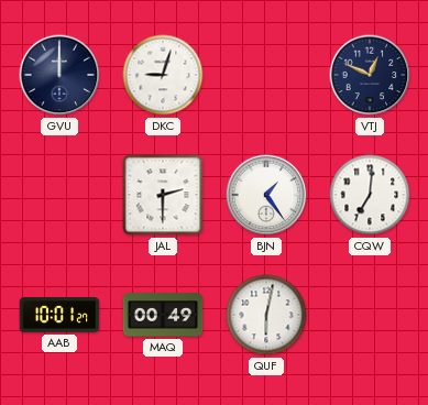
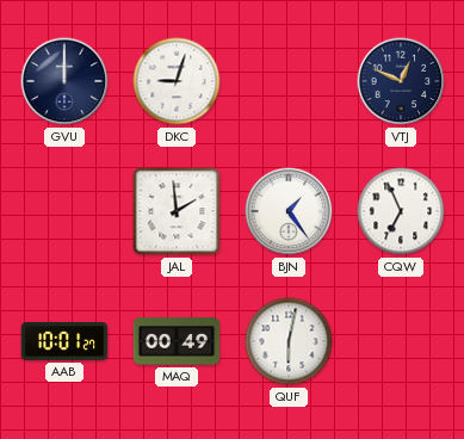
JAL: 2:30 -> 1:59
CQW: 7:01 -> 6:56
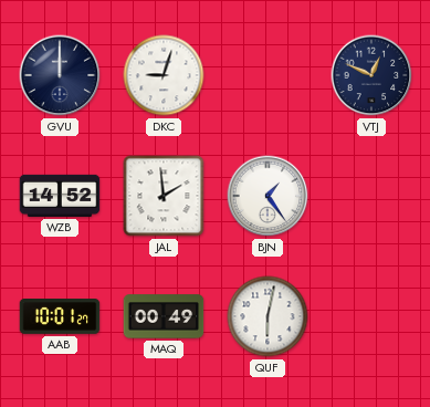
WZB: none -> 14:52
CQW: 6:56 -> none
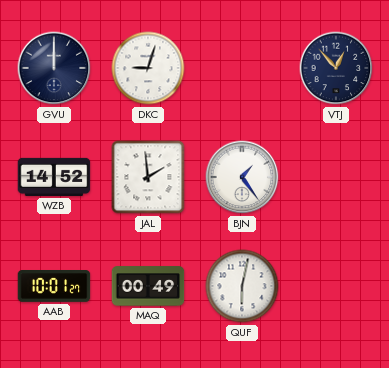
VTJ: 12:49 -> 12:53
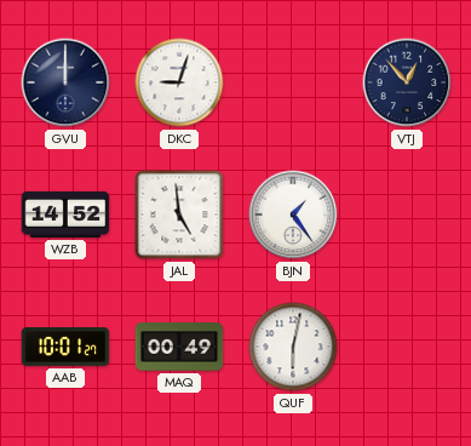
JAL: 1:59 -> 4:59
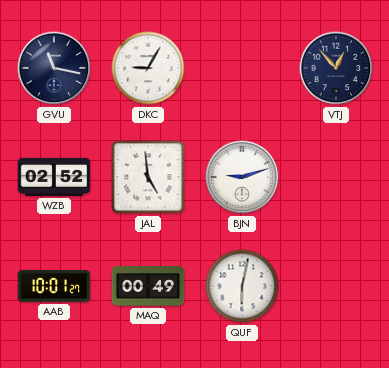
GVU: 12:00 -> 11:17
DKC: 9:03 -> 9:05
WZB: 14:52 -> 02:52
BJN: 1:24 -> 9:12
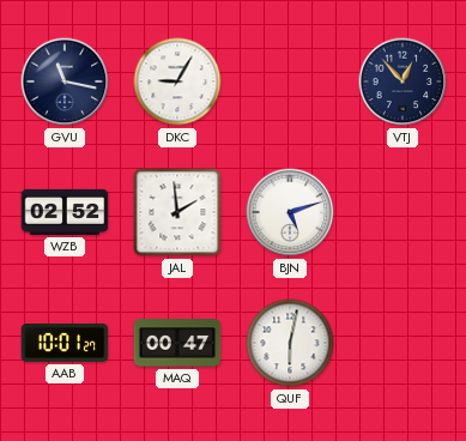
JAL: 4:59 -> 1:59
BJN: 9:12 -> 5:12
MAQ: 00:49 -> 00:47
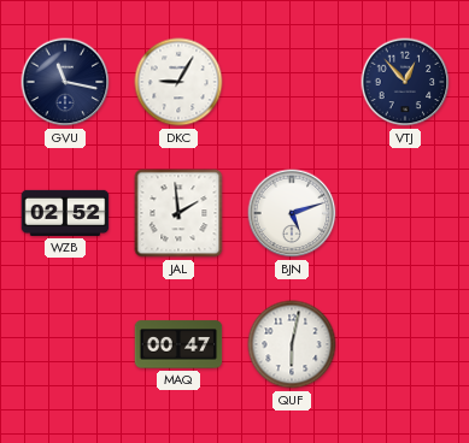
AAB: 10:01 -> none
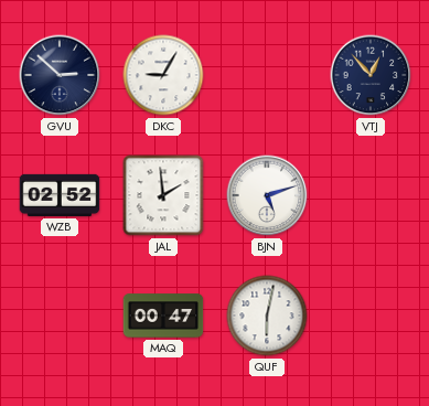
GVU: 11:17 -> 2:52
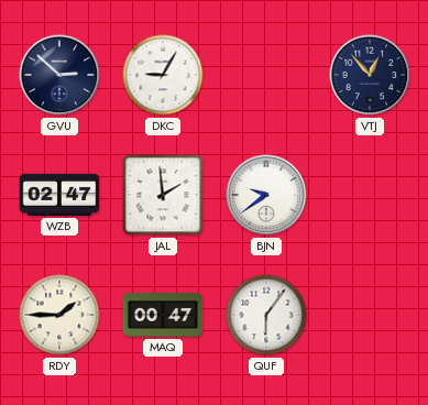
WZB: 02:52 -> 02:47
BJN: 5:12 -> 9:39
RDY: none -> 1:45
QUF: 6:02 -> 6:06
